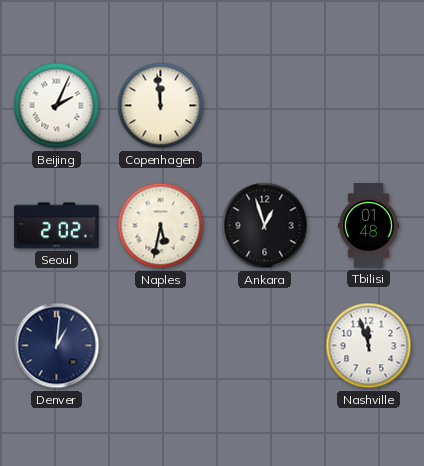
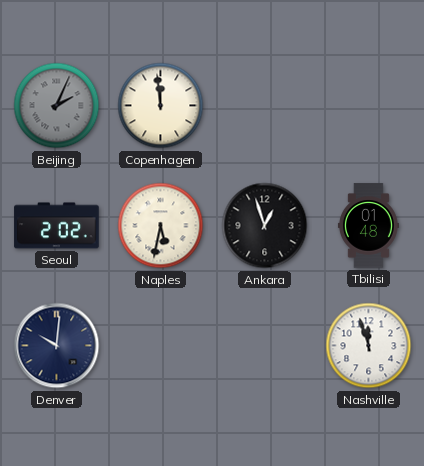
Beijing dial: white -> grey
Denver: 1:01 -> 10:01
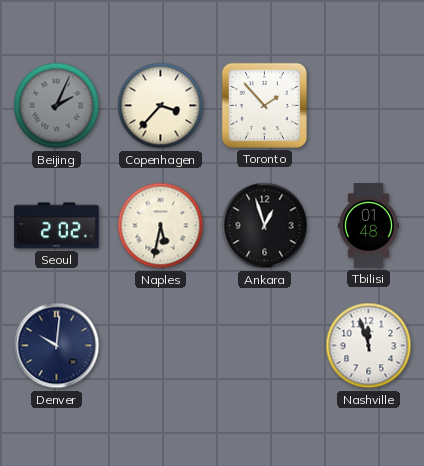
Copenhagen: 11:59 -> 3:37
Toronto: none -> 1:53
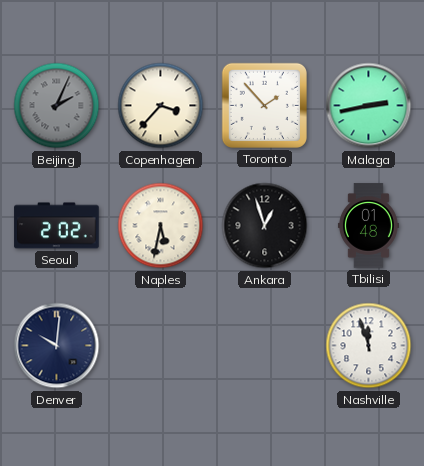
Malaga: none -> 2:43
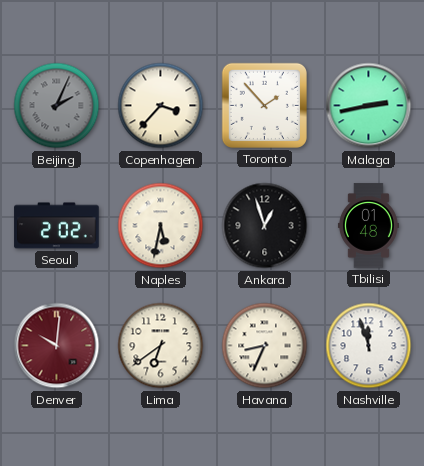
Denver dial: navy -> burgundy
Lima: none -> 6:39
Havana: none -> 8:34
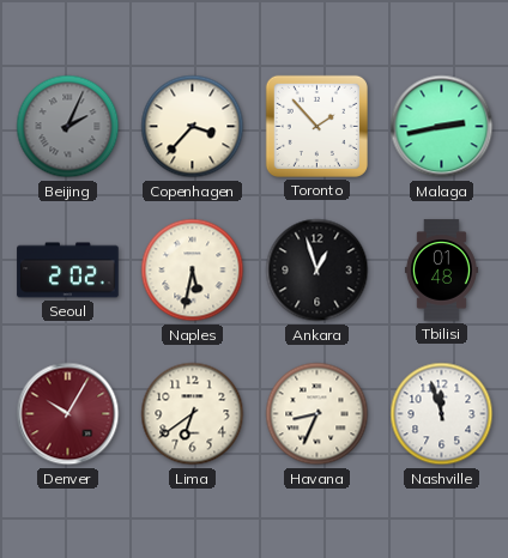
Denver: 10:01 -> 10:05
